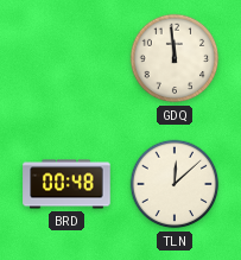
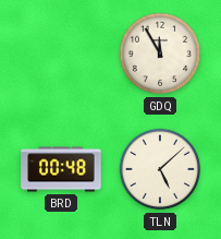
GDQ: 11:59 -> 11:55
TLN: 12:08 -> 5:08
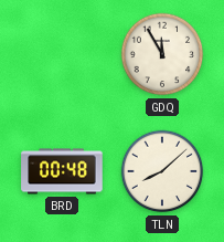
TLN: 5:08 -> 8:08
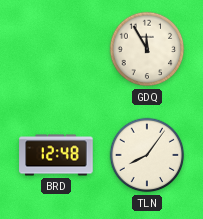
BRD: 00:48 -> 12:48
TLN: 8:08 -> 8:06
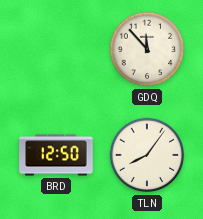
GDQ: 11:55 -> 11:53
BRD: 12:48 -> 12:50
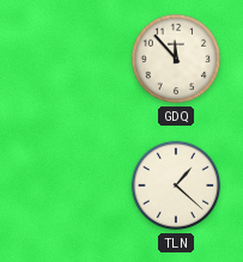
BRD: 12:50 -> none
TLN: 8:06 -> 1:22
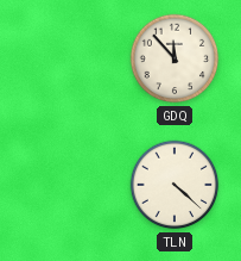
TLN: 1:22 -> 4:22
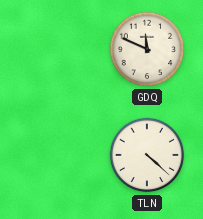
GDQ: 11:53 -> 11:49
